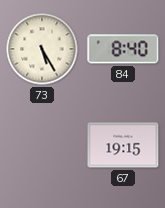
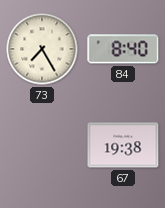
73: 5:25 -> 7:25
67: 19:15 -> 19:38
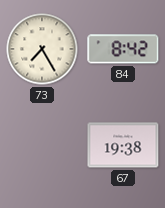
84: 8:40 -> 8:42
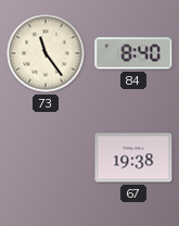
73: 7:25 -> 11:24
84: 8:42 -> 8:40
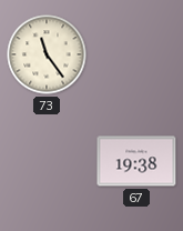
84: 8:40 -> none
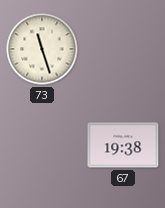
73: 11:24 -> 11:27
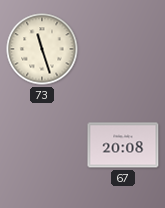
67: 19:38 -> 20:08
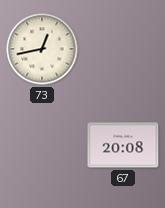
73: 11:27 -> 12:43
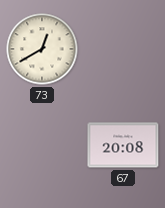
73: 12:43 -> 12:40
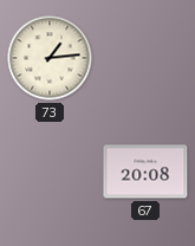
73: 12:40 -> 1:14
